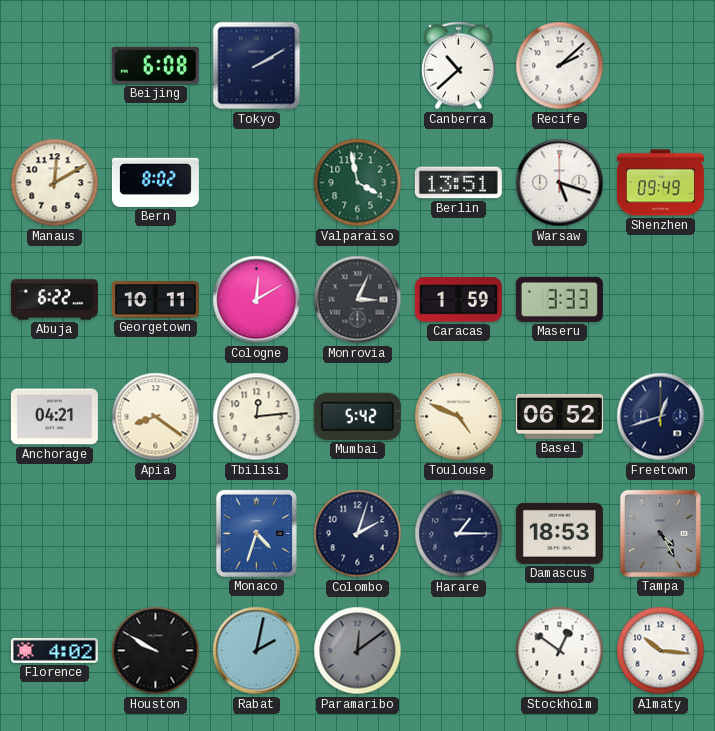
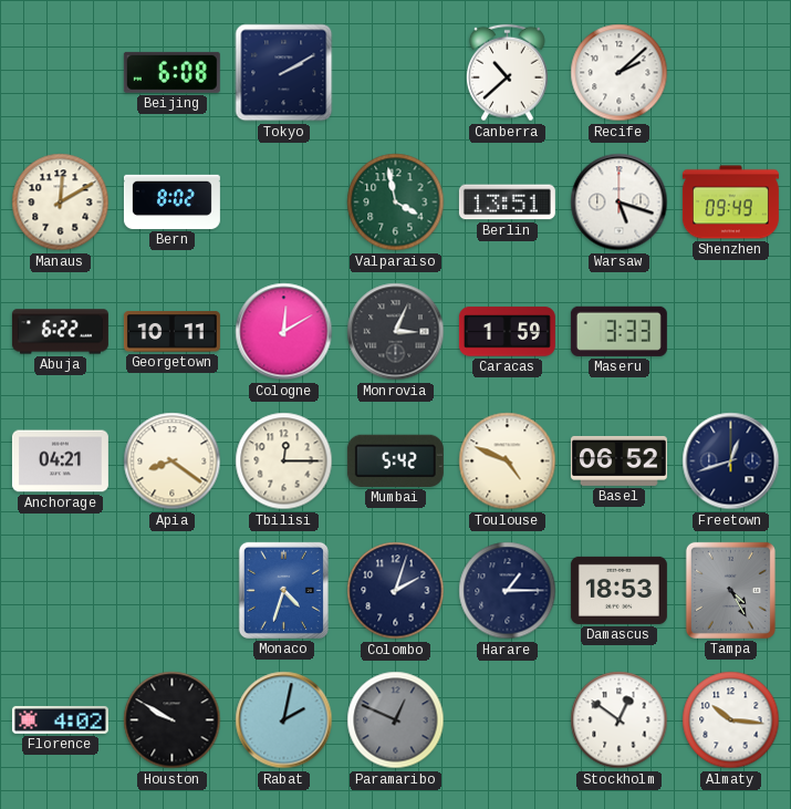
Tbilisi: 12:14 -> 12:15
Paramaribo: 12:09 -> 12:49
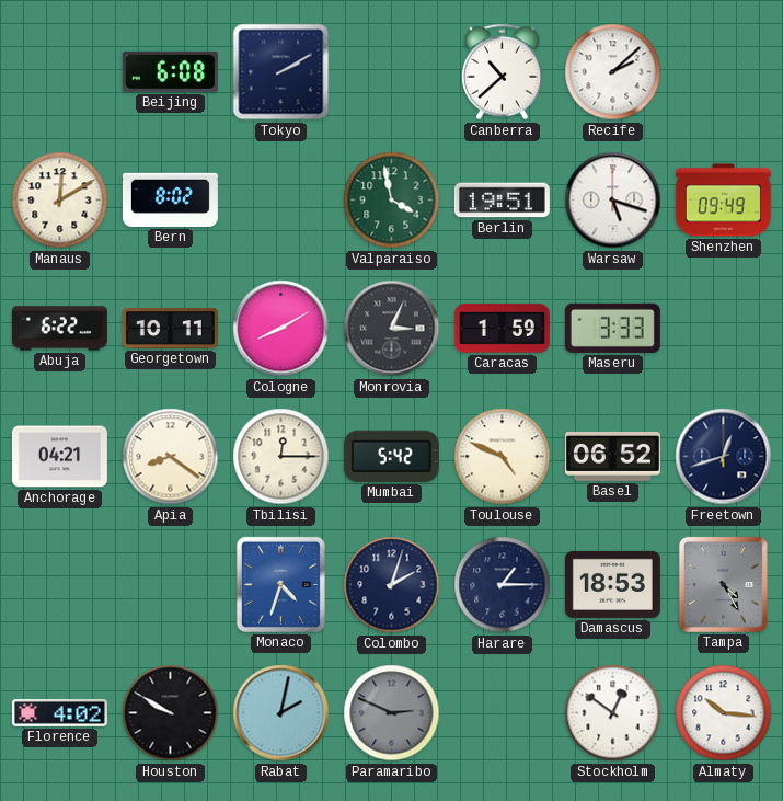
Berlin: 13:51 -> 19:51
Cologne: 12:10 -> 8:10
Paramaribo: 12:49 -> 2:49
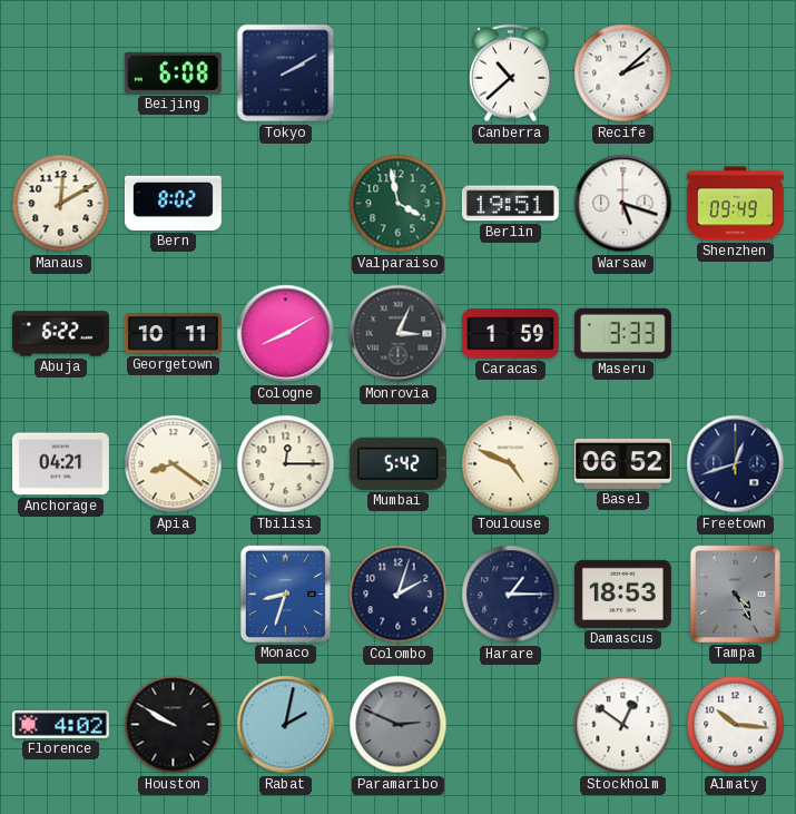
Monaco: 4:33 -> 8:33
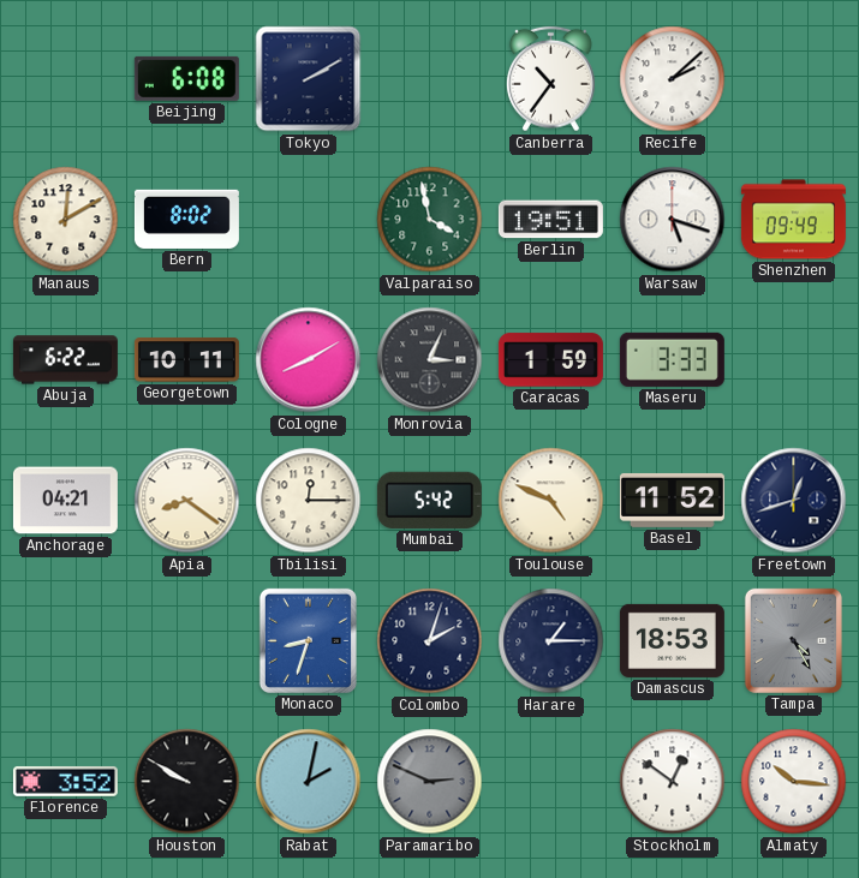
Canberra: 10:38 -> 10:36
Basel: 06:52 -> 11:52
Florence: 4:02 -> 3:52
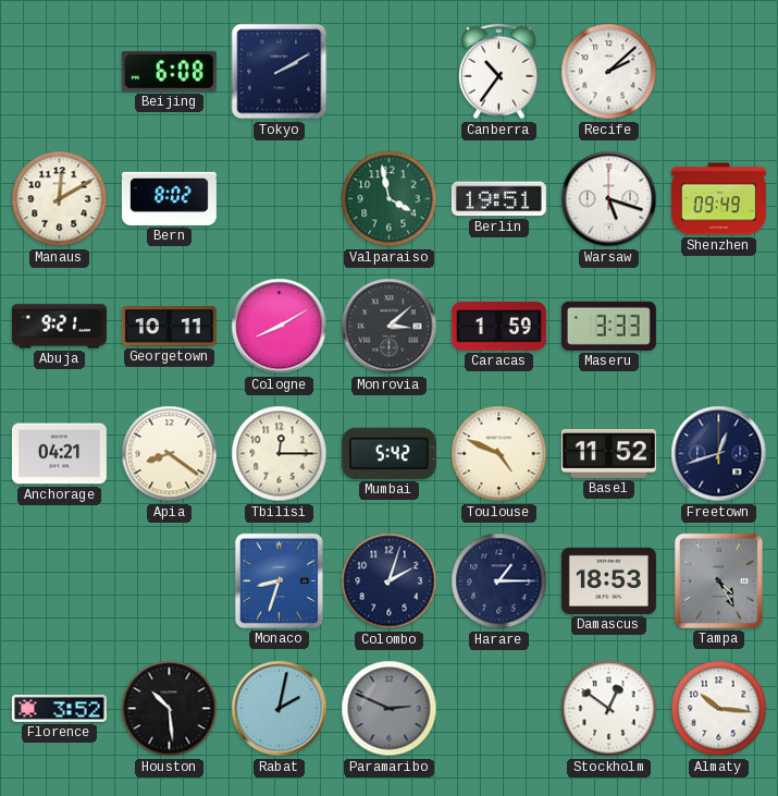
Abuja: 6:22 -> 9:21
Monrovia: 3:04 -> 3:08
Houston: 9:50 -> 10:29
